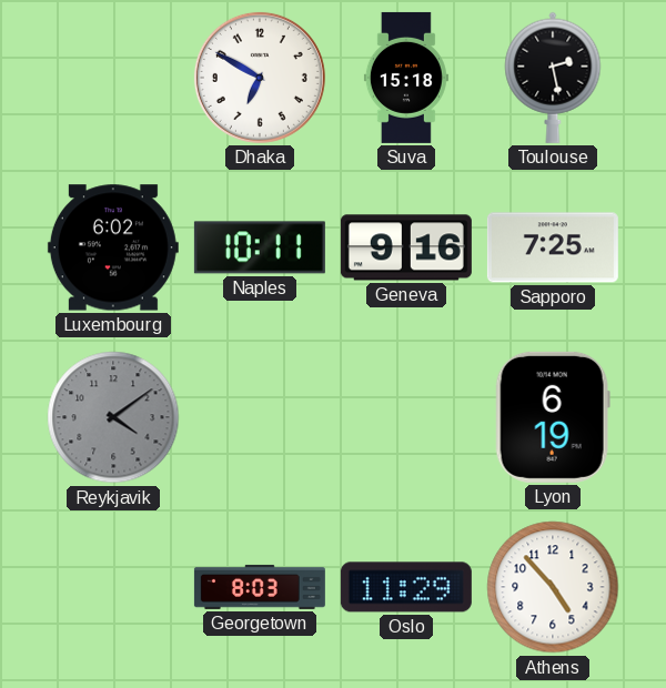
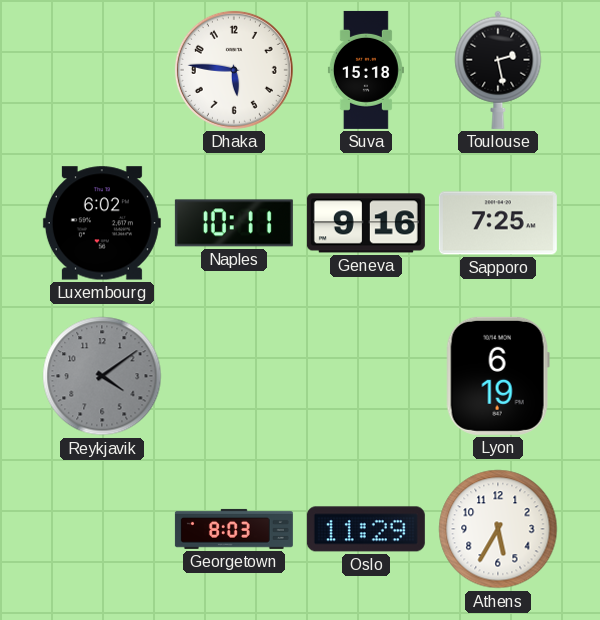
Dhaka: 6:50 -> 5:46
Athens: 4:53 -> 5:35
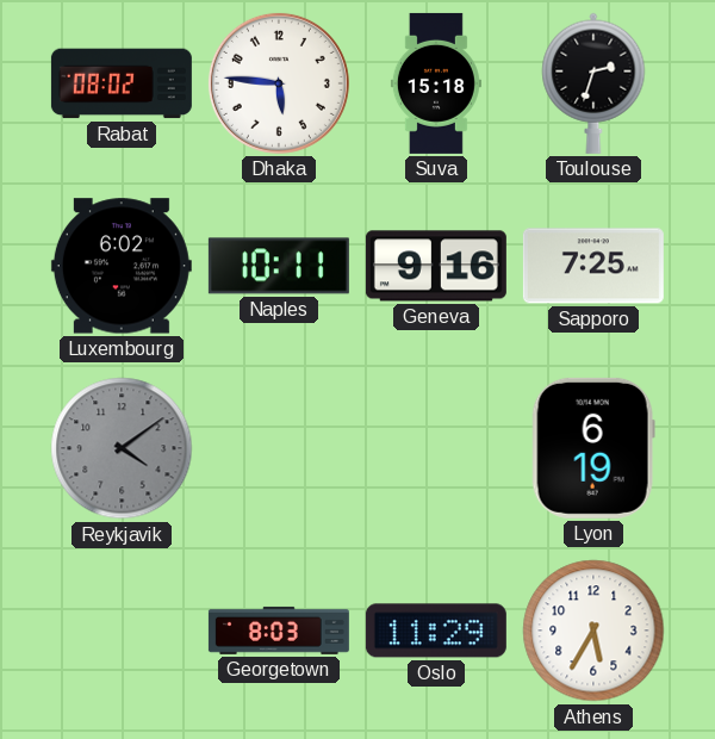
Rabat: none -> 08:02
Toulouse: 2:28 -> 2:33
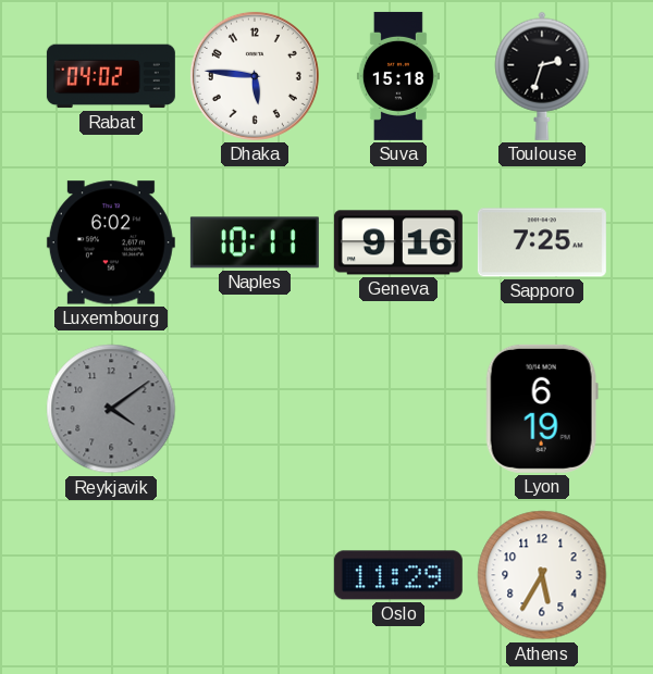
Rabat: 08:02 -> 04:02
Georgetown: 8:03 -> none
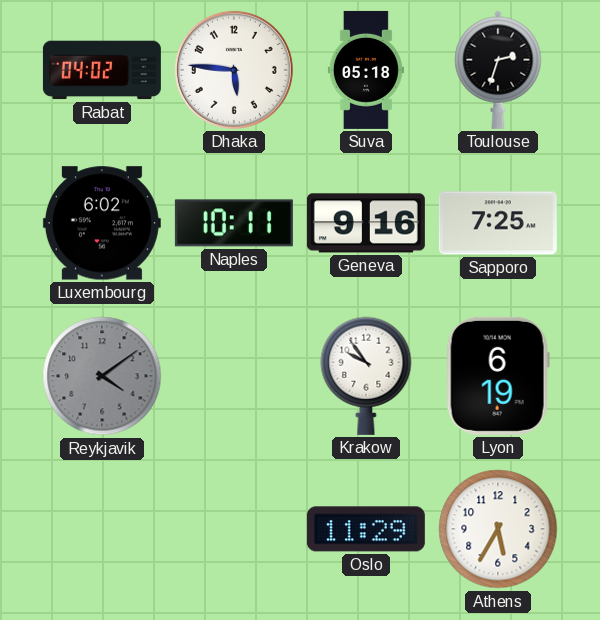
Suva: 15:18 -> 05:18
Krakow: none -> 9:54
